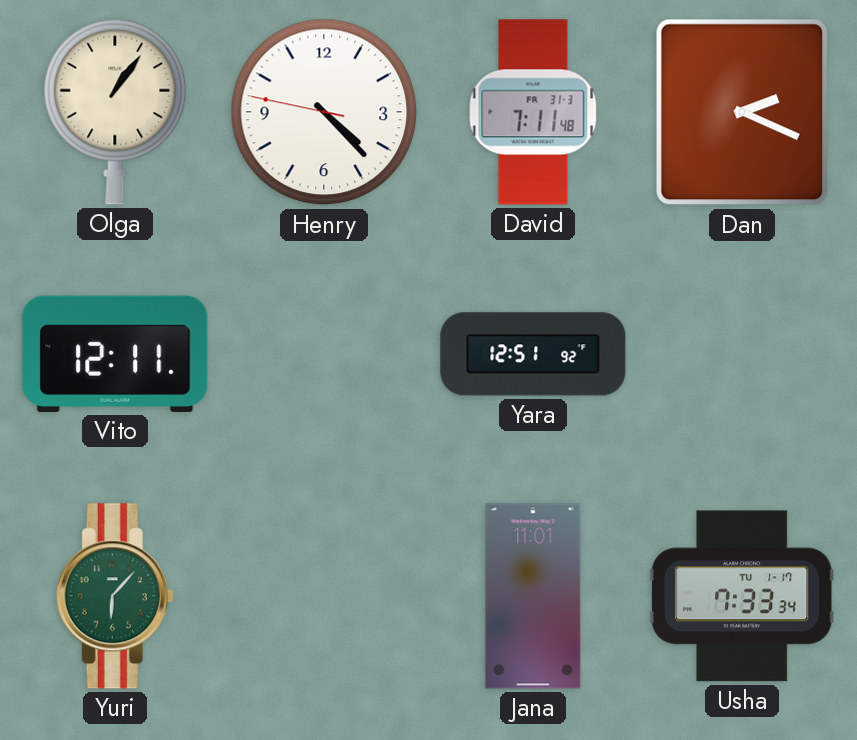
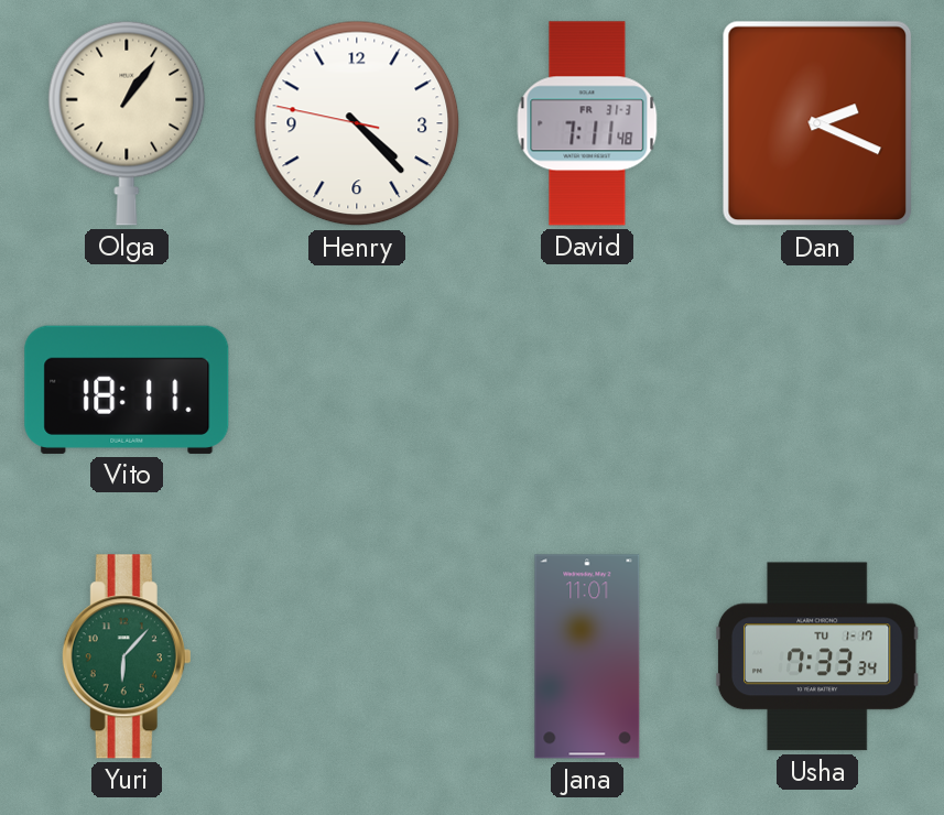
Vito: 12:11 -> 18:11
Yara: 12:51 -> none
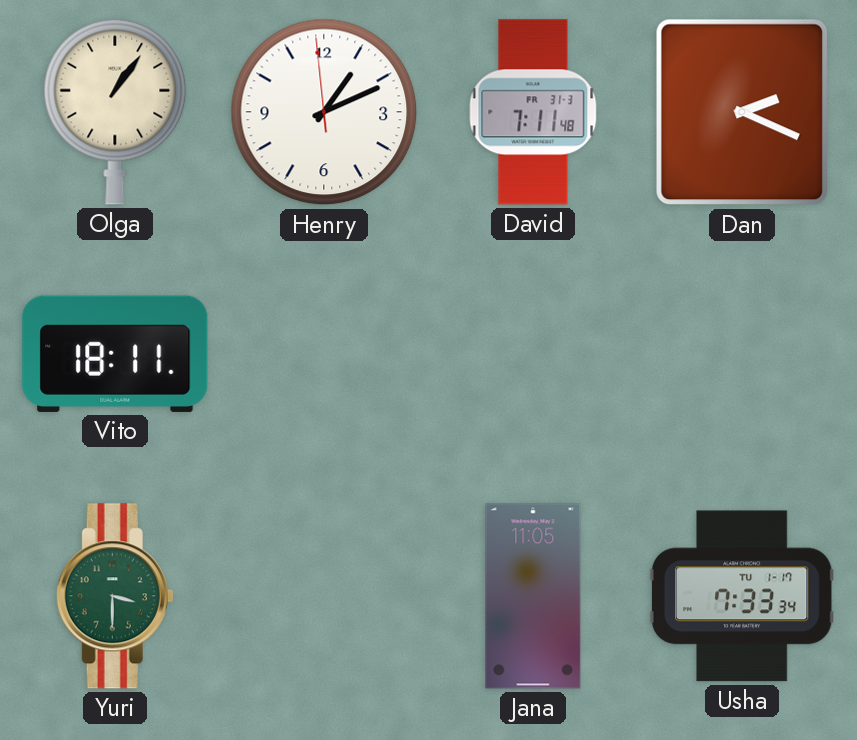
Henry: 4:22 -> 1:10
Yuri: 6:07 -> 3:30
Jana: 11:01 -> 11:05
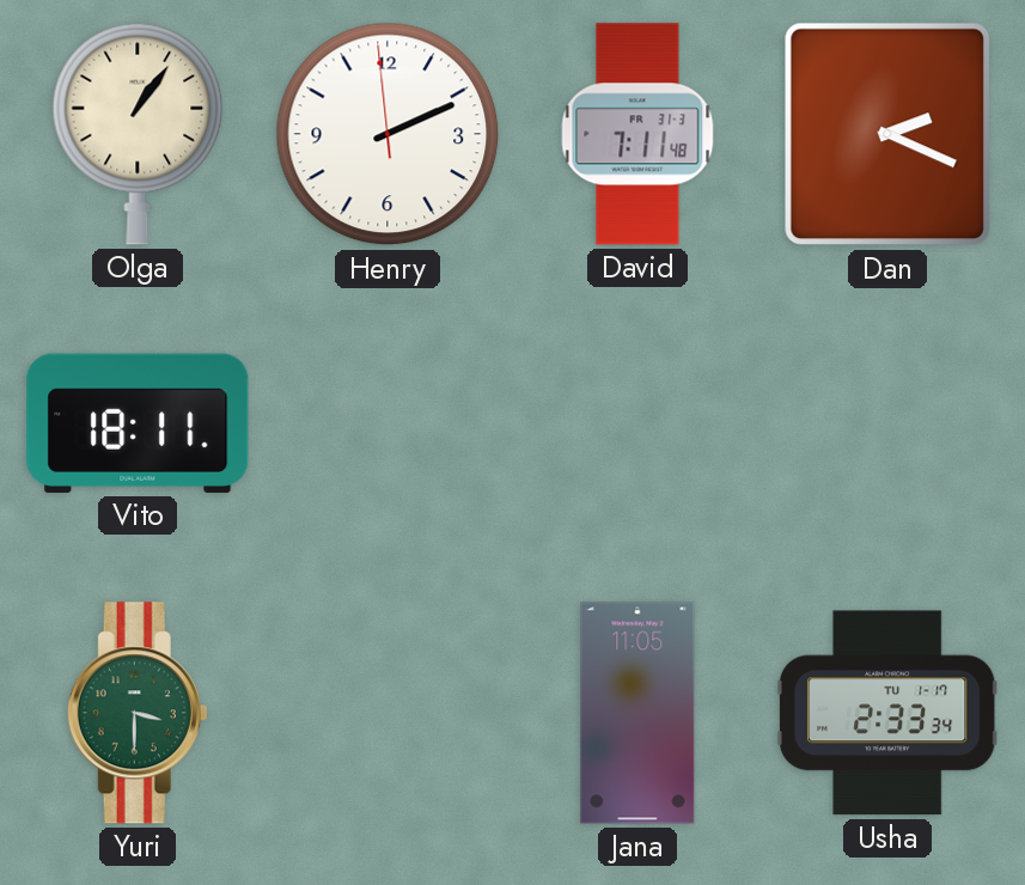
Henry: 1:10 -> 2:10
Usha: 7:33 -> 2:33
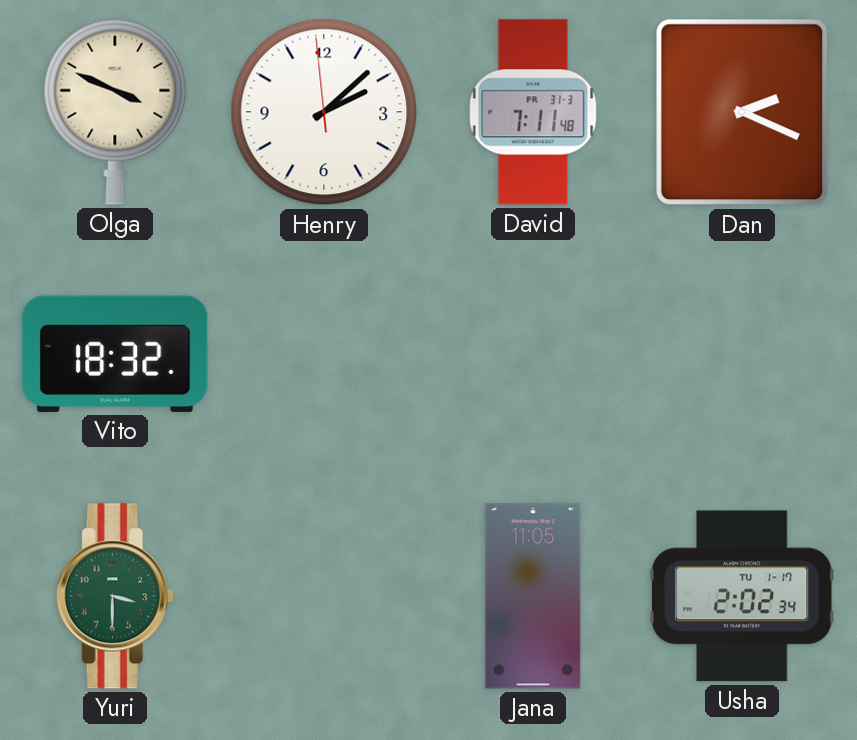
Olga: 1:06 -> 3:49
Henry: 2:10 -> 2:07
Vito: 18:11 -> 18:32
Usha: 2:33 -> 2:02
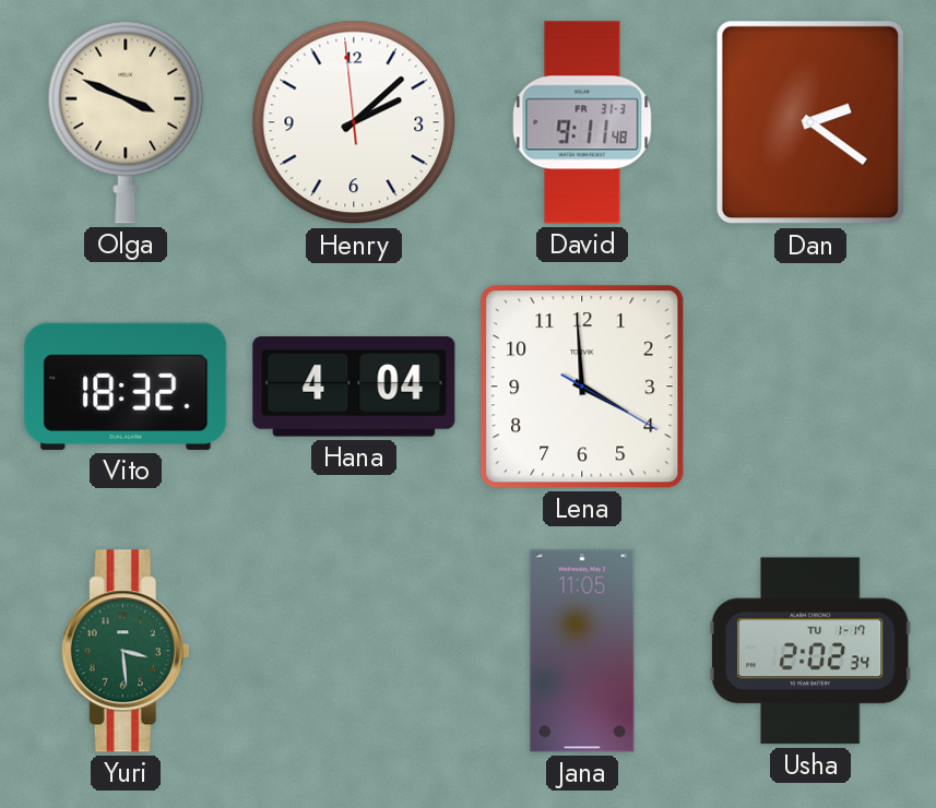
David: 7:11 -> 9:11
Dan: 2:19 -> 2:21
Hana: none -> 4:04
Lena: none -> 3:59
Yuri: 3:30 -> 3:29
